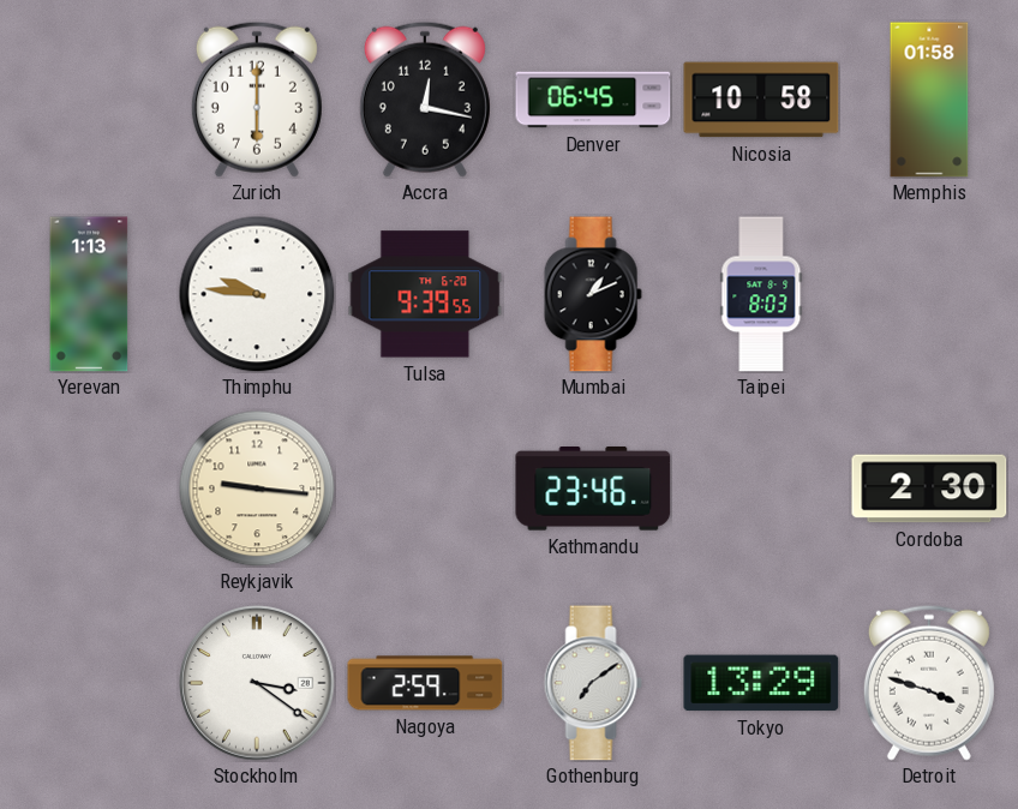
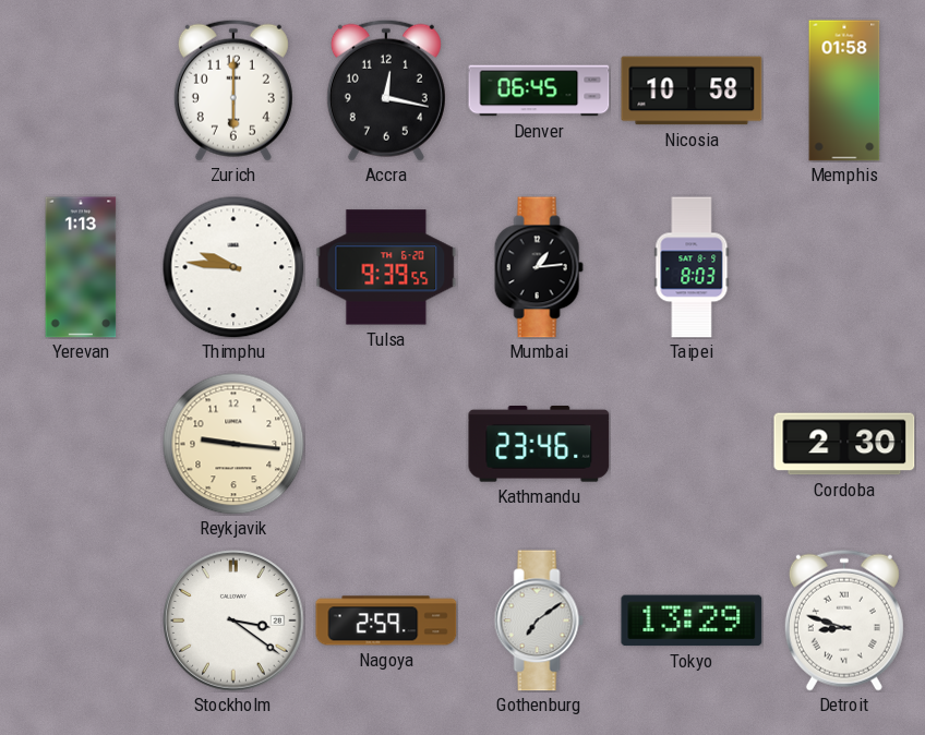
Mumbai: 1:11 -> 1:14
Detroit: 3:48 -> 8:48
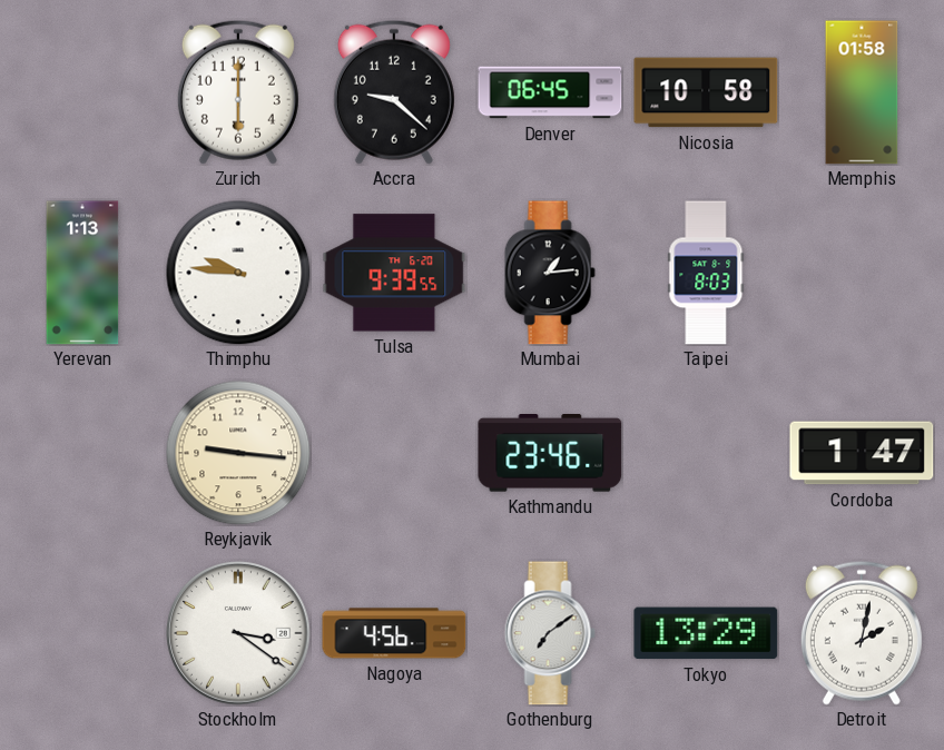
Accra: 12:17 -> 9:22
Cordoba: 2:30 -> 1:47
Nagoya: 2:59 -> 4:56
Detroit: 8:48 -> 2:02
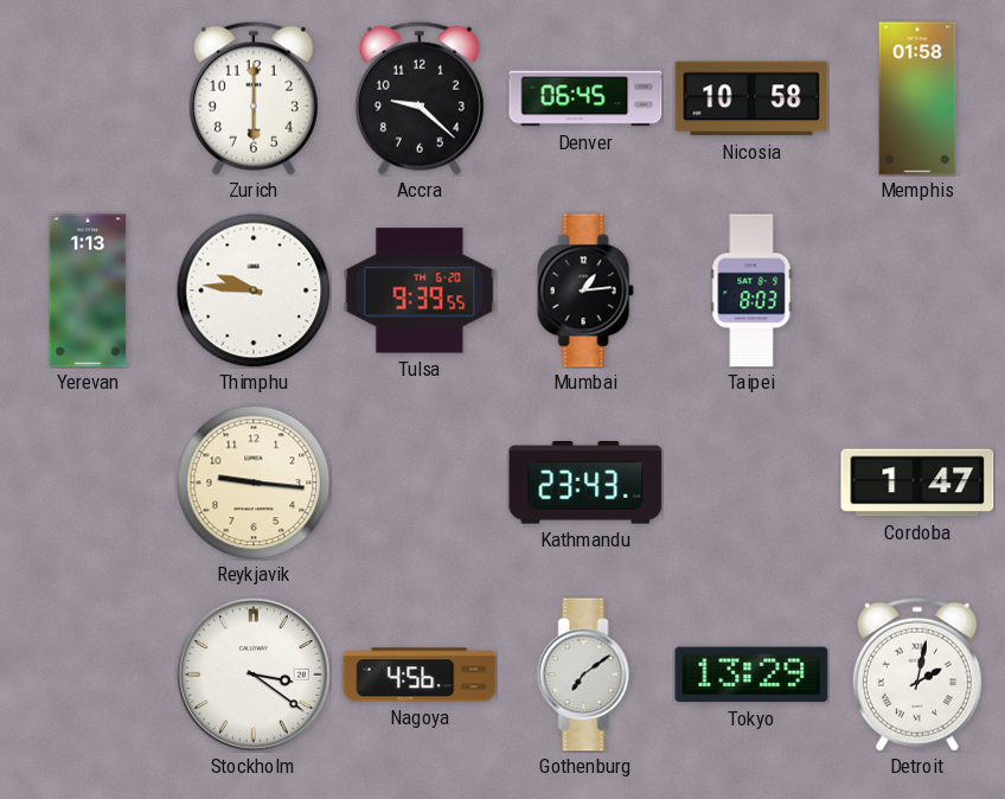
Kathmandu: 23:46 -> 23:43
